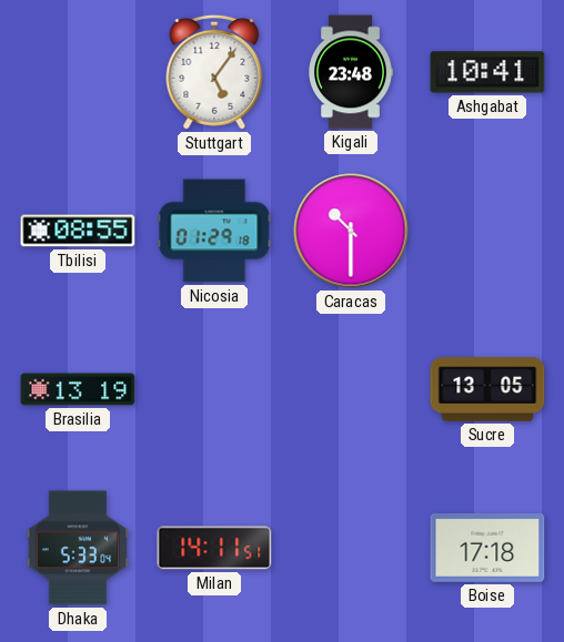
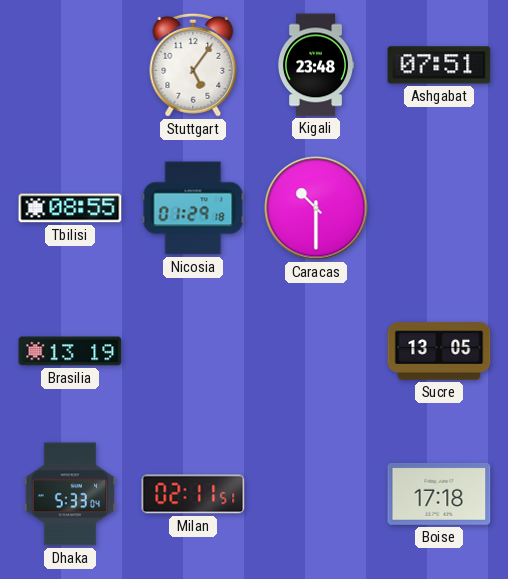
Ashgabat: 10:41 -> 07:51
Milan: 14:11 -> 02:11
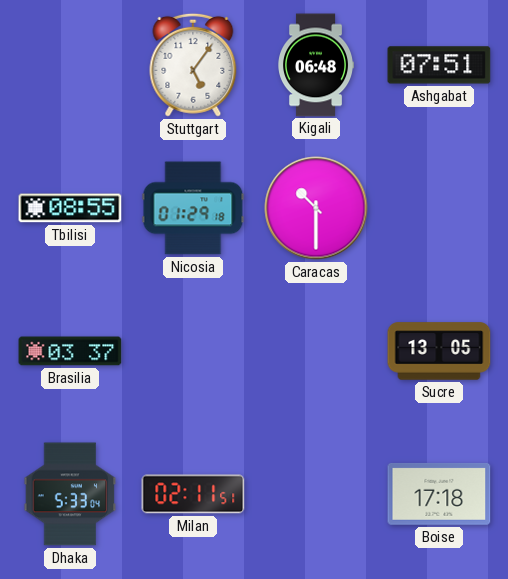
Kigali: 23:48 -> 06:48
Brasilia: 13:19 -> 03:37
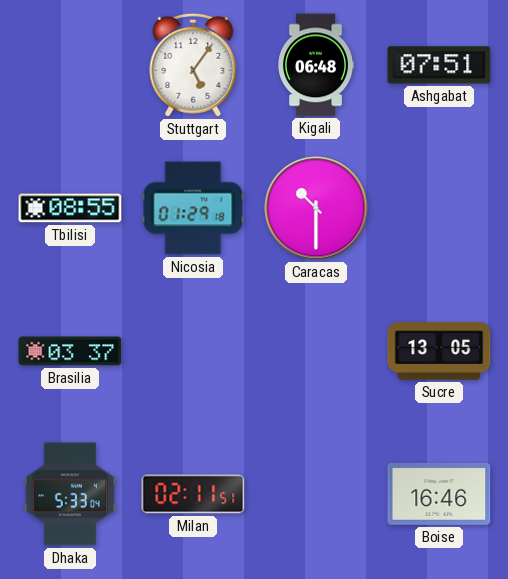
Boise: 17:18 -> 16:46
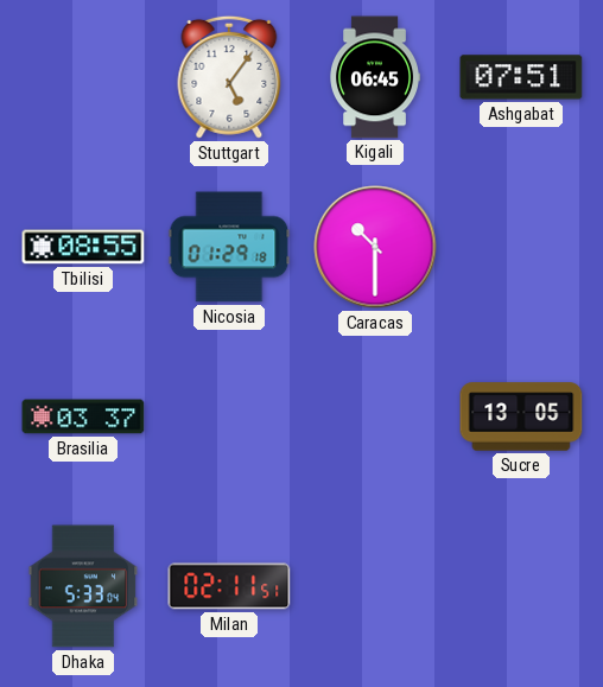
Kigali: 06:48 -> 06:45
Boise: 16:46 -> none
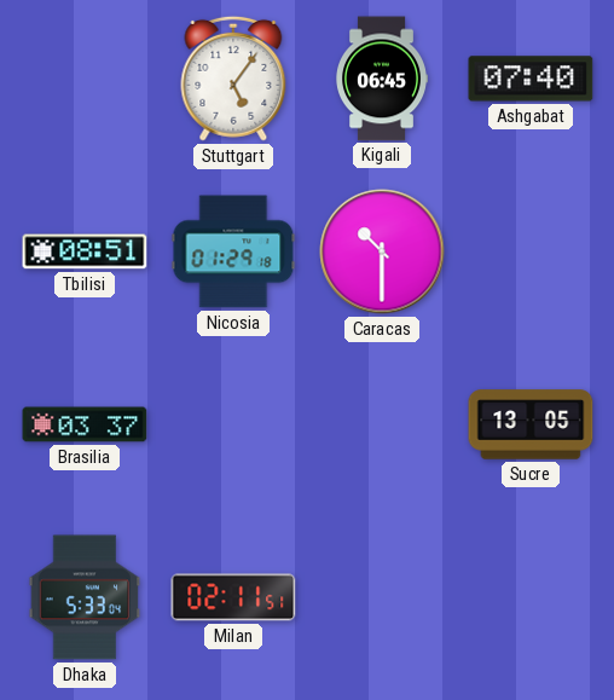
Ashgabat: 07:51 -> 07:40
Tbilisi: 08:55 -> 08:51
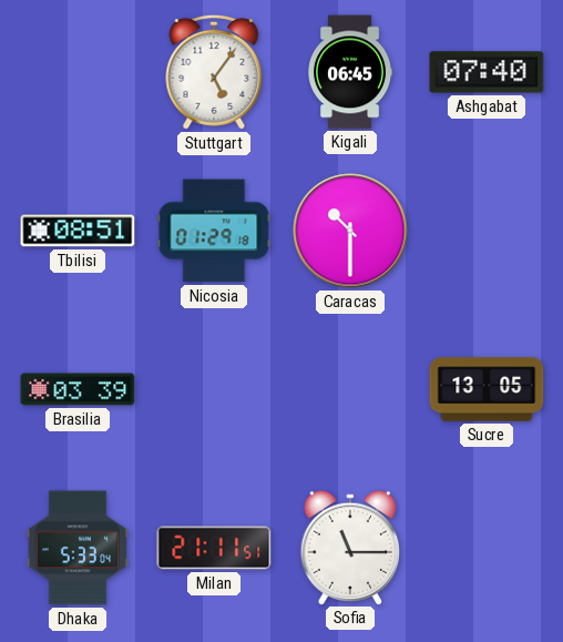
Brasilia: 03:37 -> 03:39
Milan: 02:11 -> 21:11
Sofia: none -> 11:15
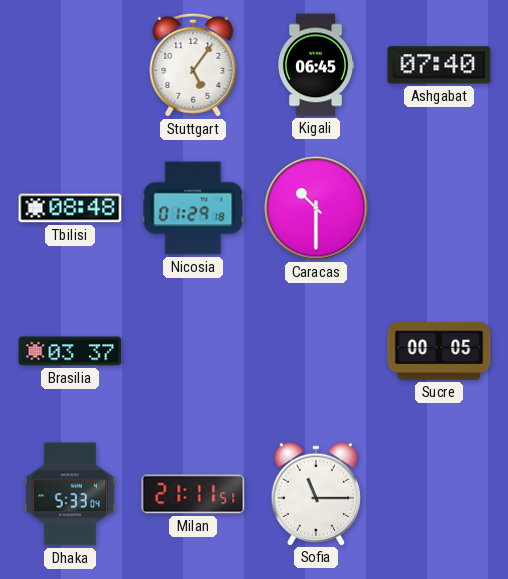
Tbilisi: 08:51 -> 08:48
Brasilia: 03:39 -> 03:37
Sucre: 13:05 -> 00:05
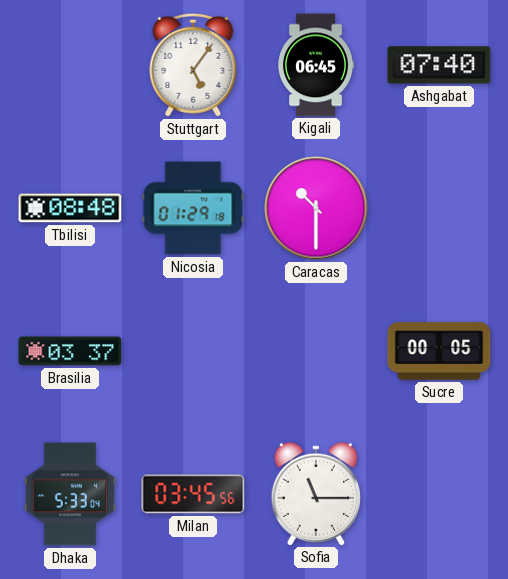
Milan: 21:11 -> 03:45
